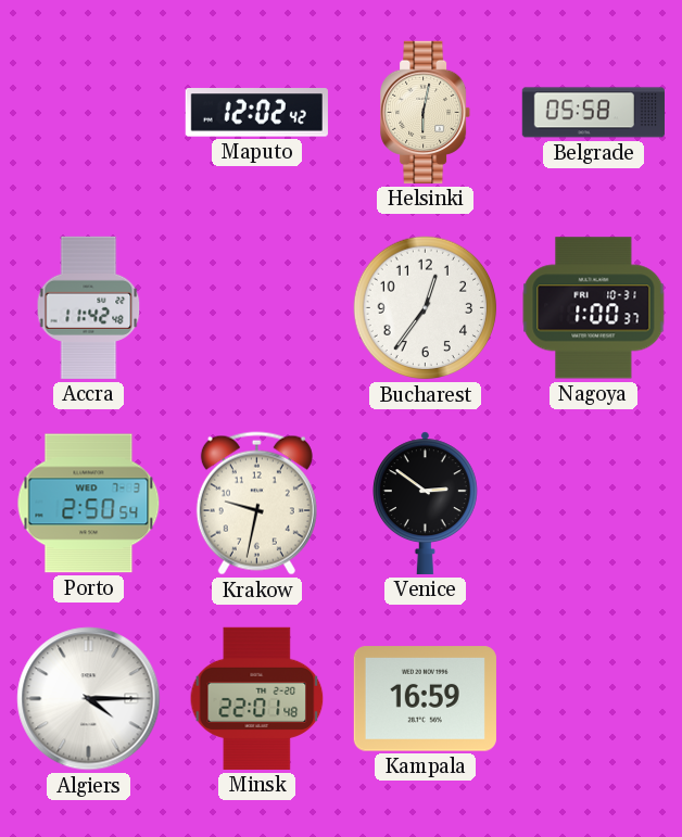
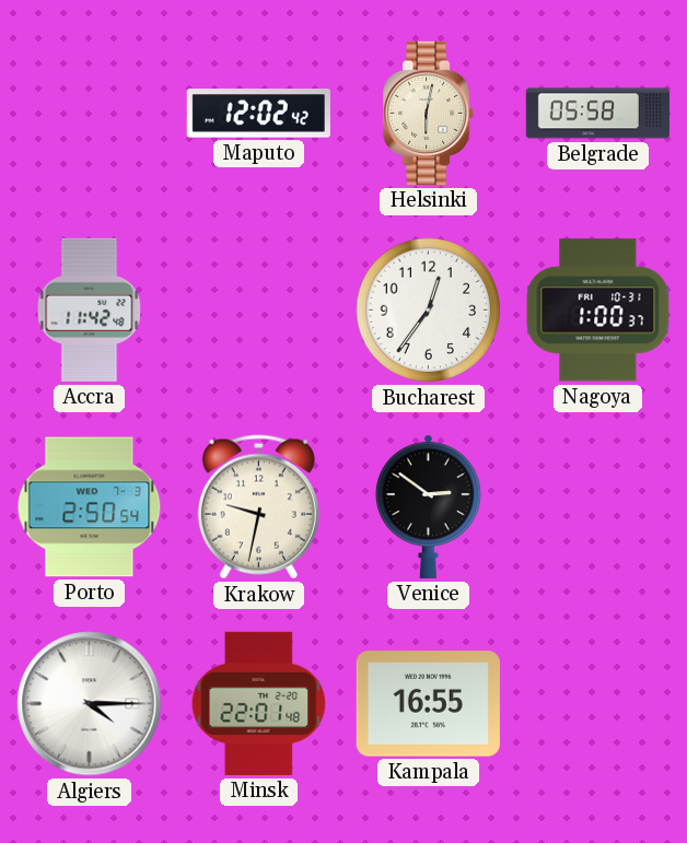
Kampala: 16:59 -> 16:55
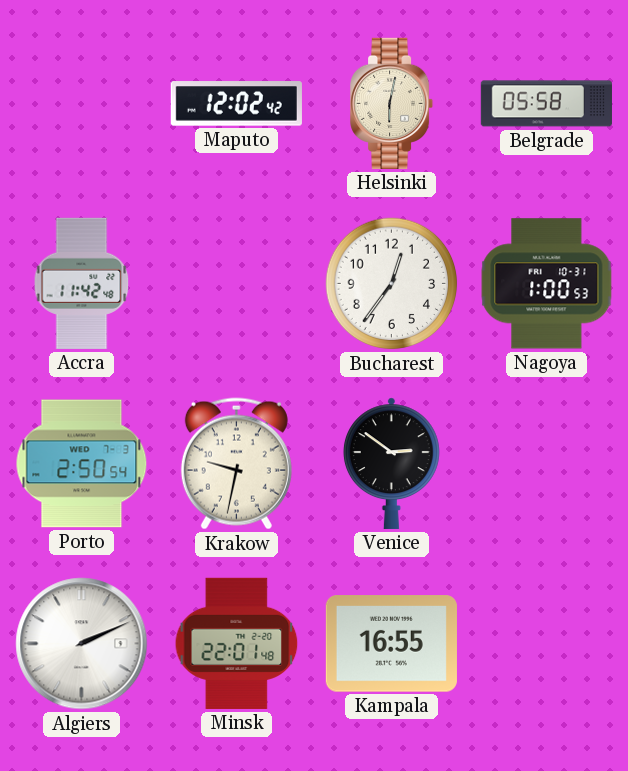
Nagoya: 1:00:37 -> 1:00:53
Algiers: 4:15 -> 2:11
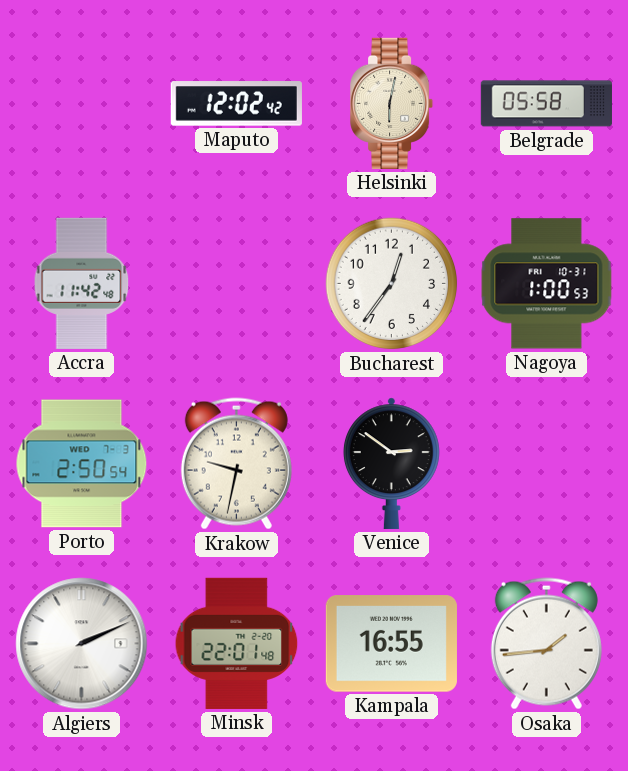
Osaka: none -> 1:44
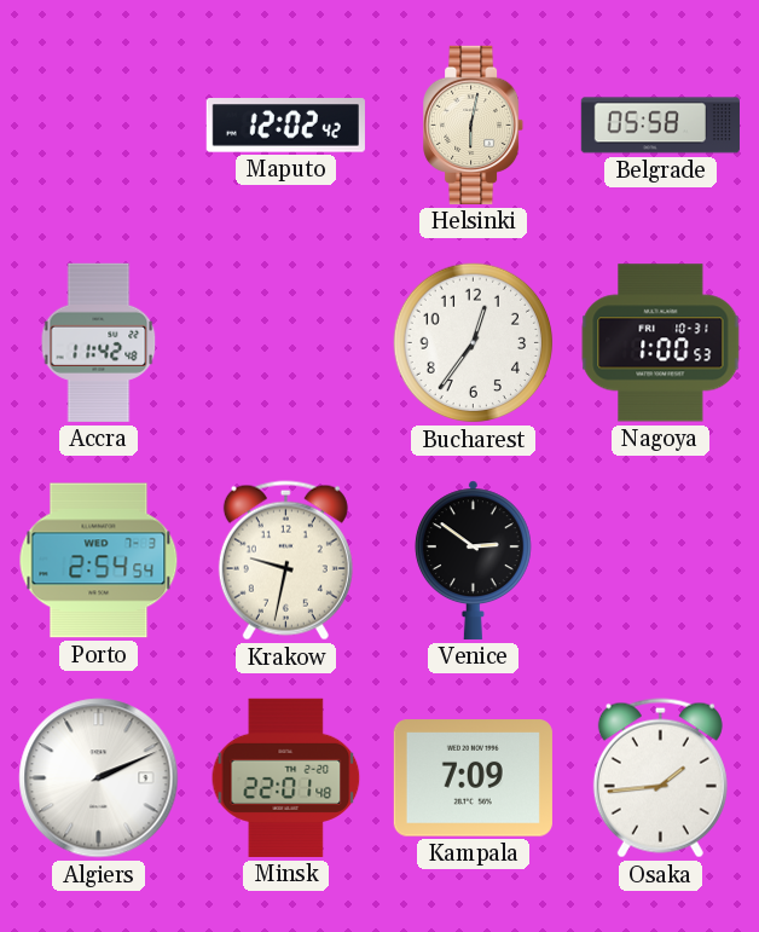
Porto: 2:50 -> 2:54
Kampala: 16:55 -> 7:09
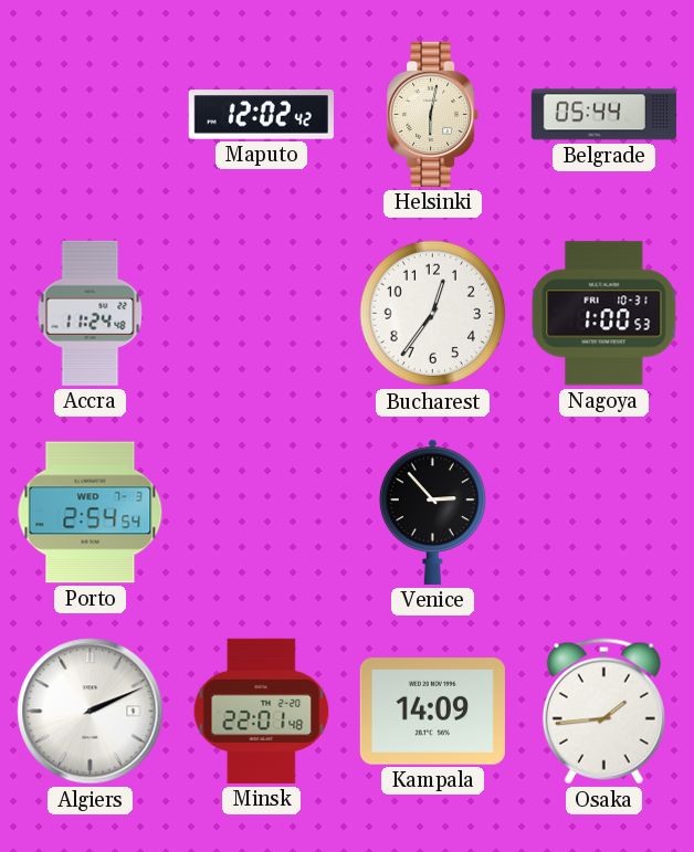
Belgrade: 05:58 -> 05:44
Accra: 11:42 -> 11:24
Krakow: 9:32 -> none
Venice: 2:51 -> 2:53
Kampala: 7:09 -> 14:09
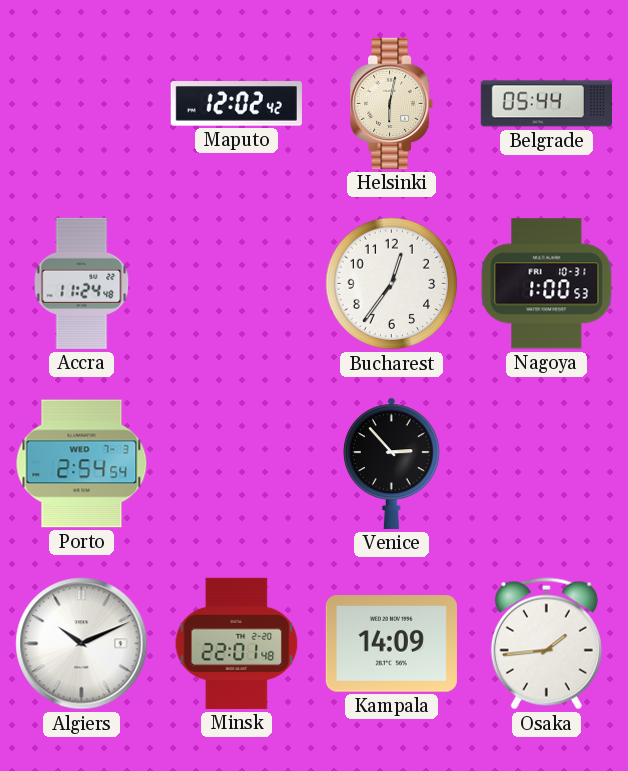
Algiers: 2:11 -> 10:11
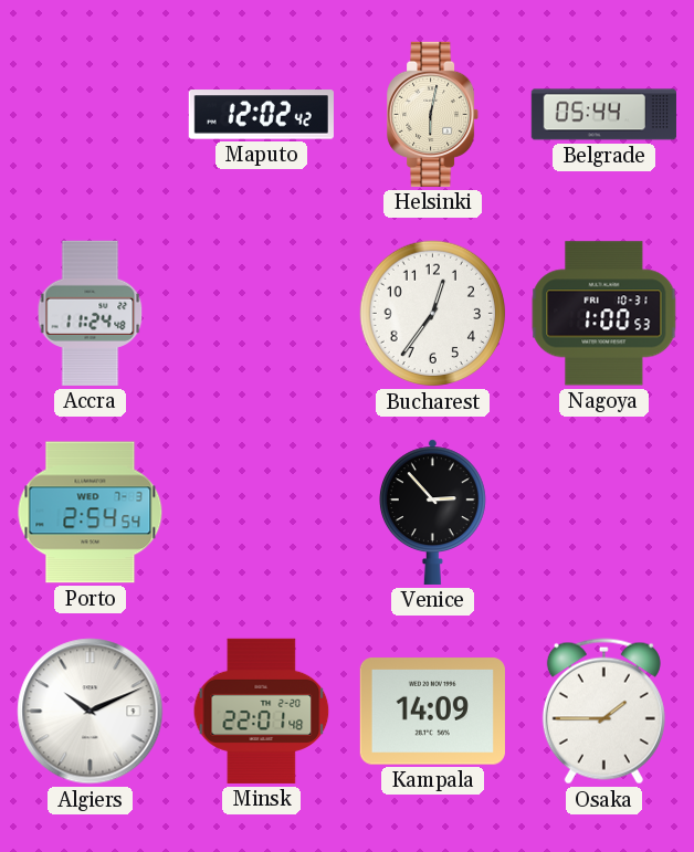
Osaka: 1:44 -> 1:45
